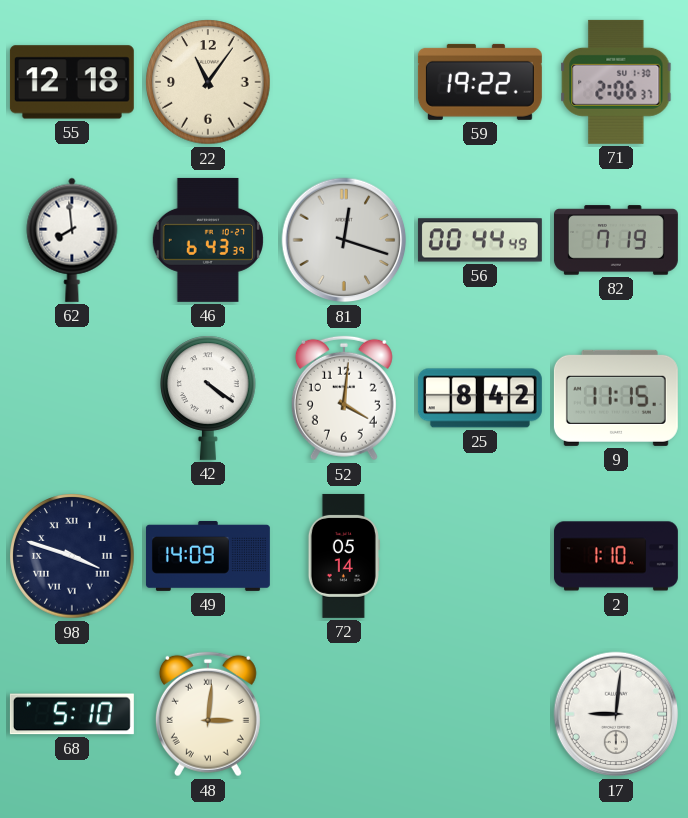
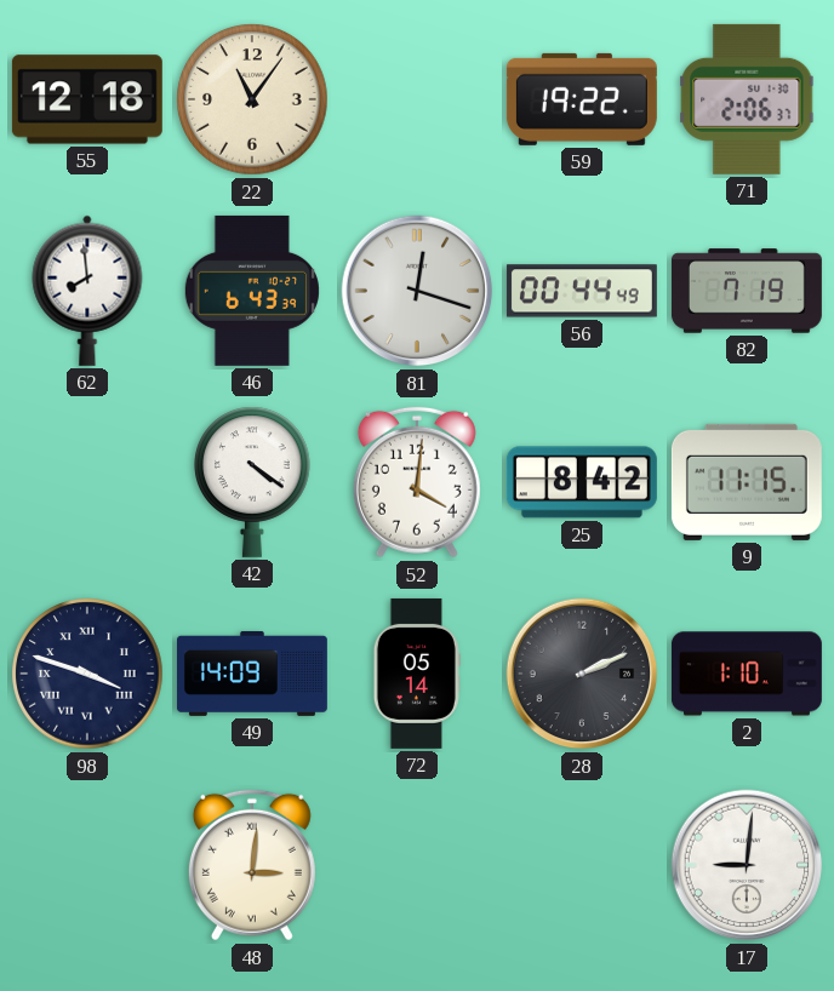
28: none -> 2:11
68: 5:10 -> none
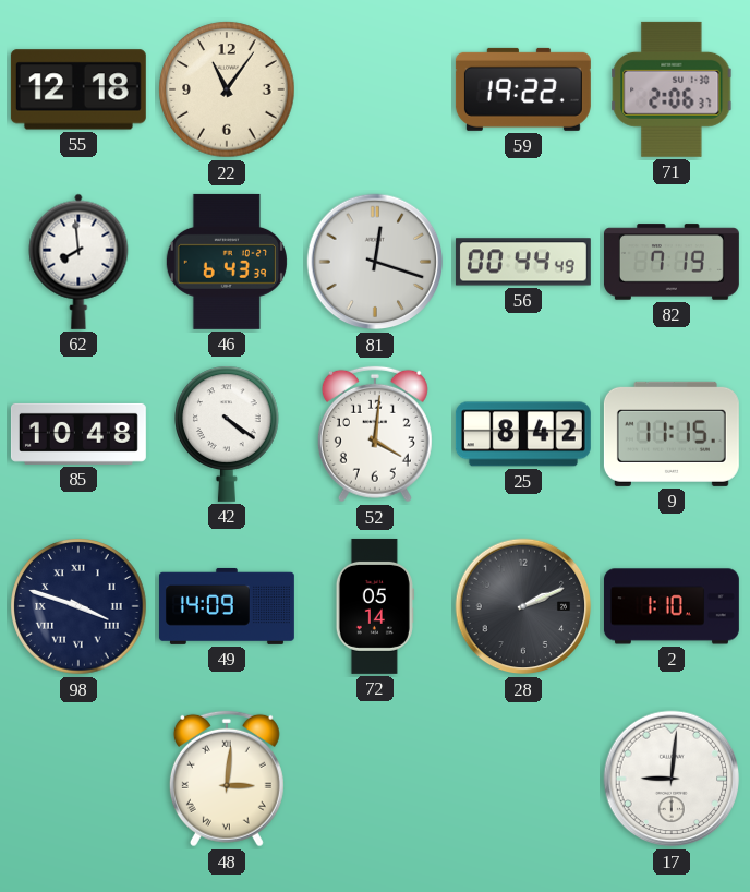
85: none -> 10:48
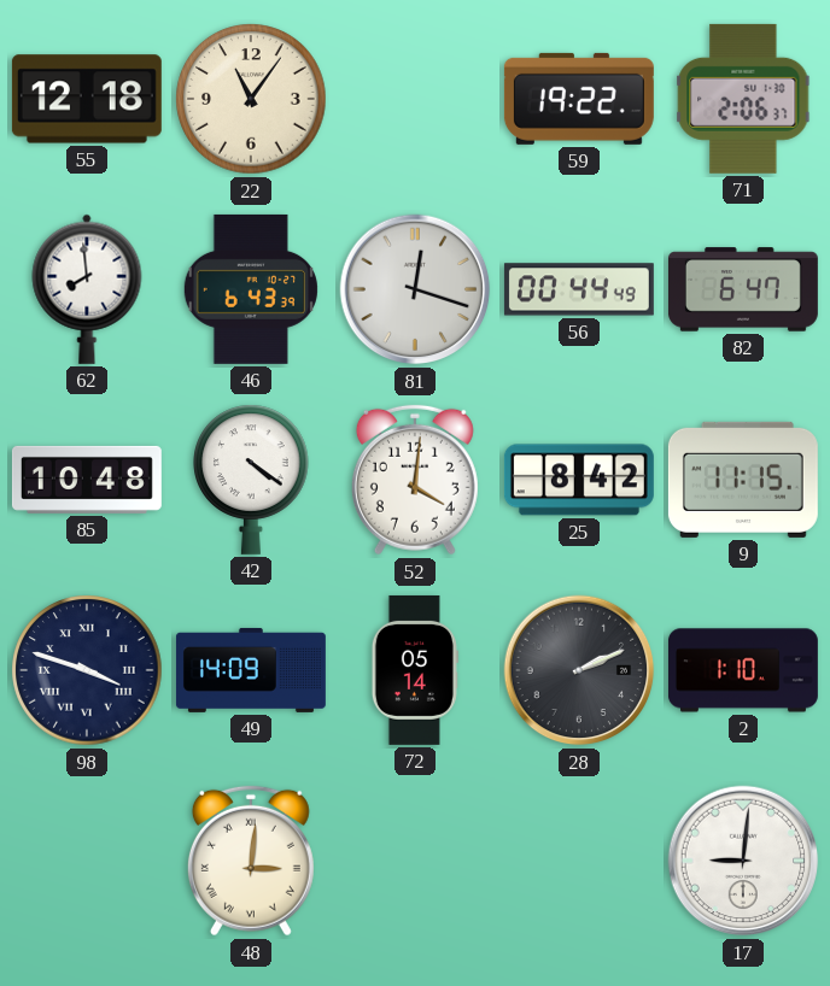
82: 7:19 -> 6:47
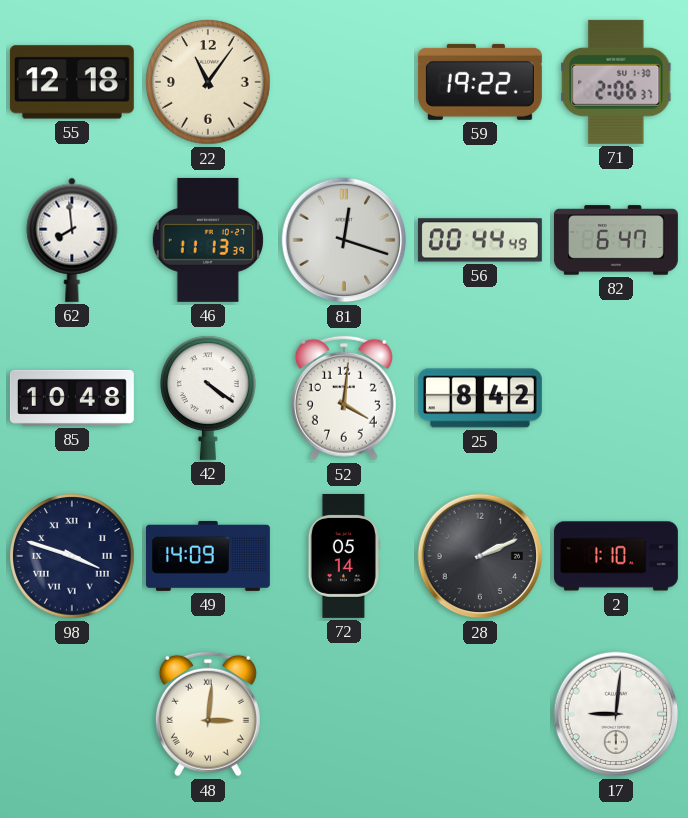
46: 6:43 -> 11:13
9: 11:15 -> none
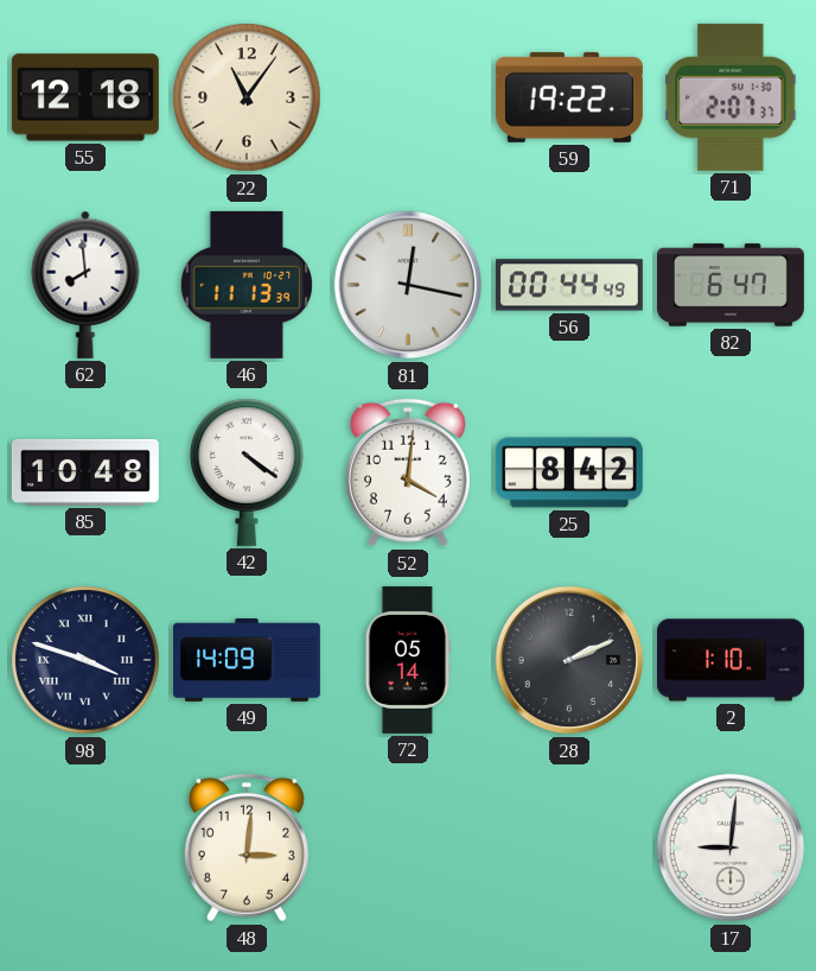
71: 2:06 -> 2:07
81: 12:18 -> 12:17
48 numerals: Roman -> Arabic
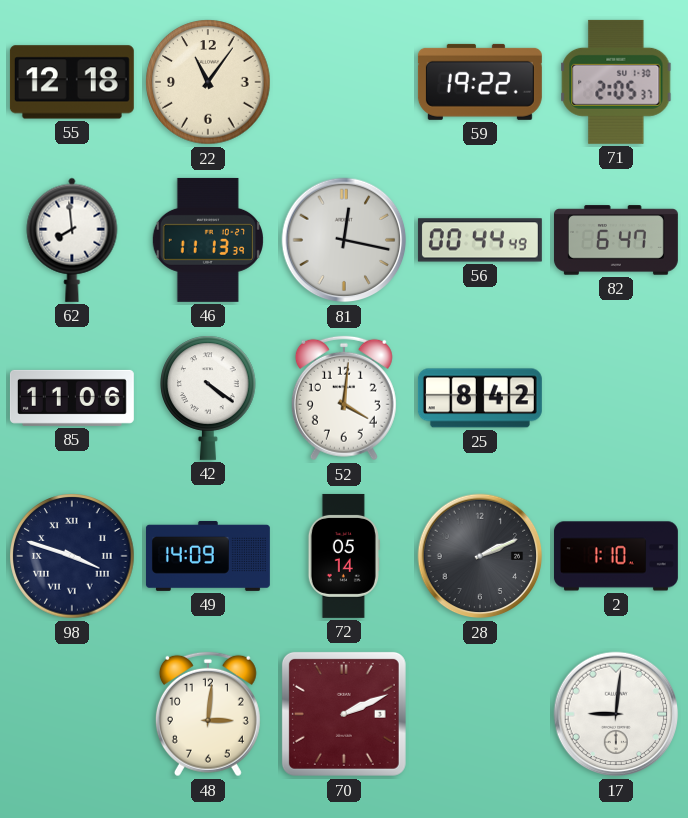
71: 2:07 -> 2:05
85: 10:48 -> 11:06
70: none -> 2:11
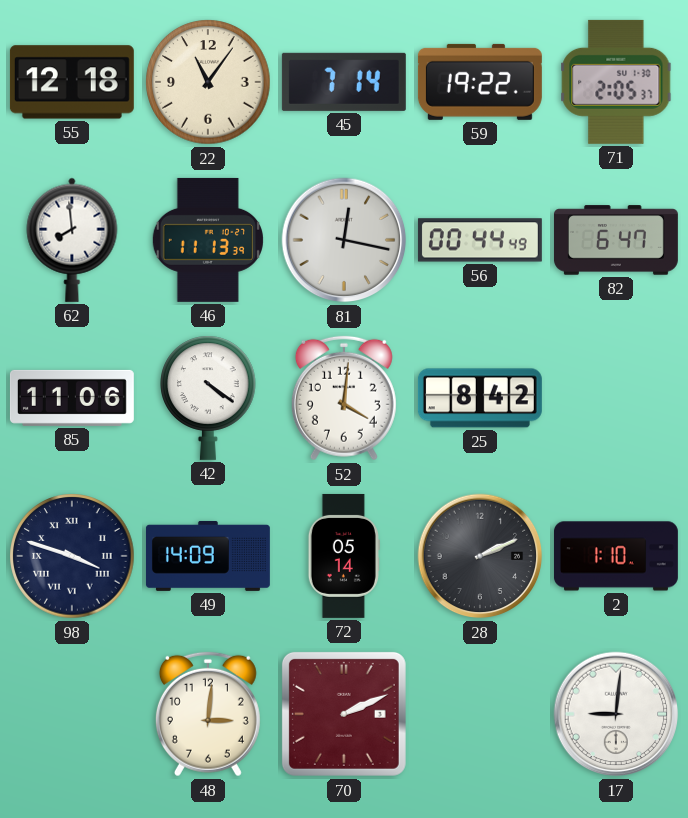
45: none -> 7:14
